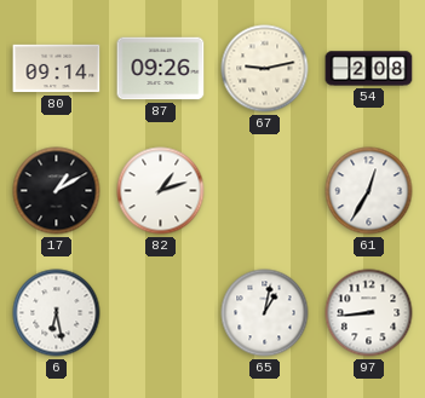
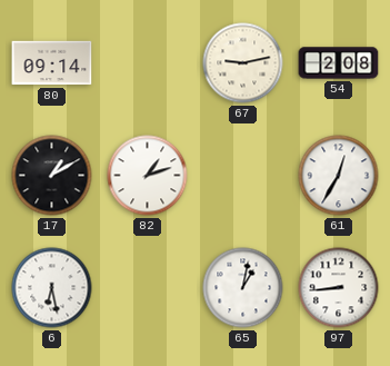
87: 09:26 -> none
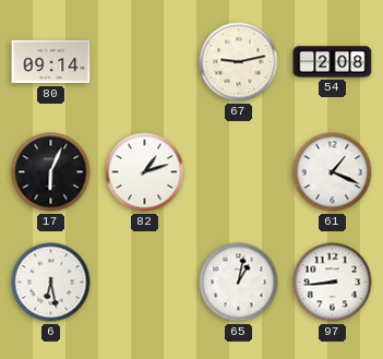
17: 1:10 -> 6:04
61: 12:35 -> 1:19
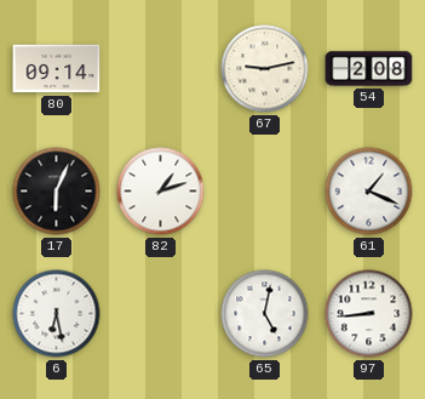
65: 1:02 -> 5:02
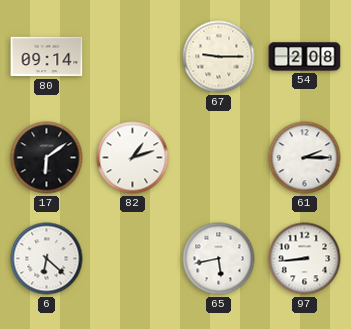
67: 9:13 -> 9:15
17: 6:04 -> 6:09
61: 1:19 -> 2:15
6: 6:28 -> 6:22
65: 5:02 -> 5:43
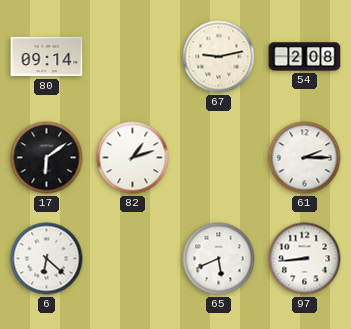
67: 9:15 -> 9:13
65: 5:43 -> 5:41
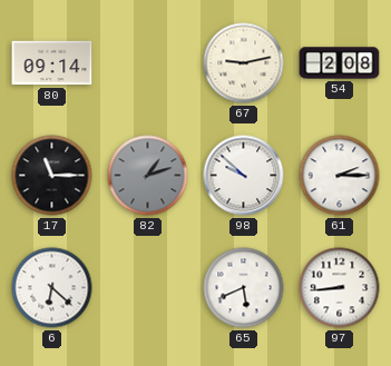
17: 6:09 -> 11:15
82 dial: white -> grey
98: none -> 9:52
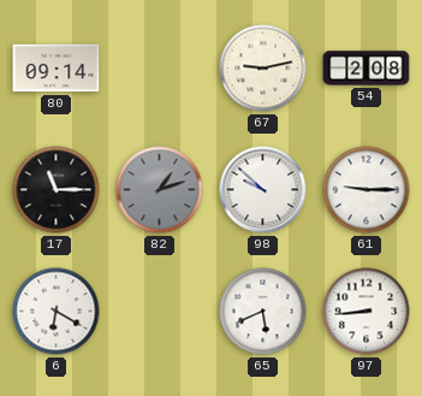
61: 2:15 -> 9:15
6: 6:22 -> 6:20
